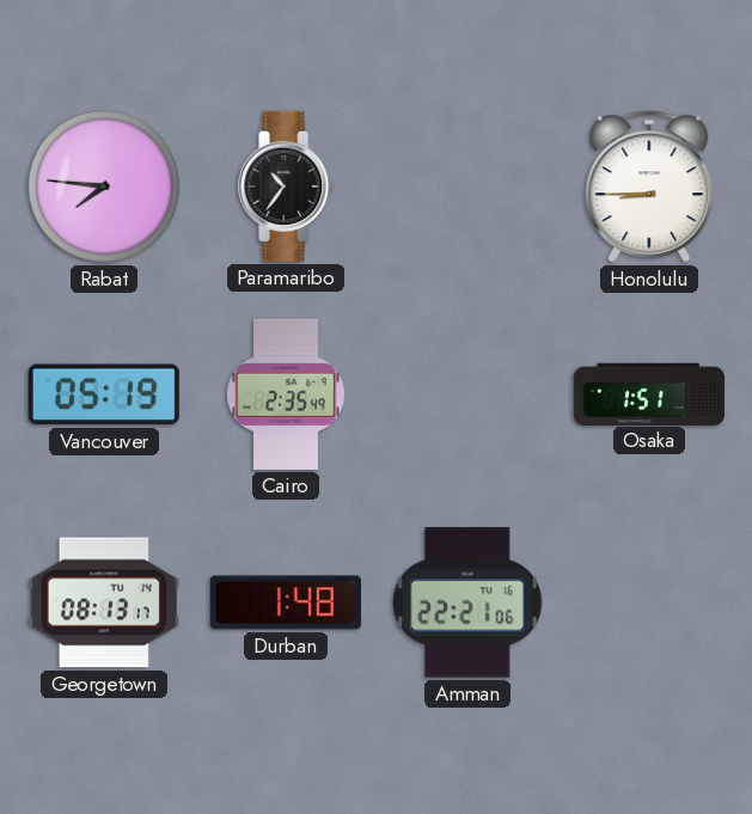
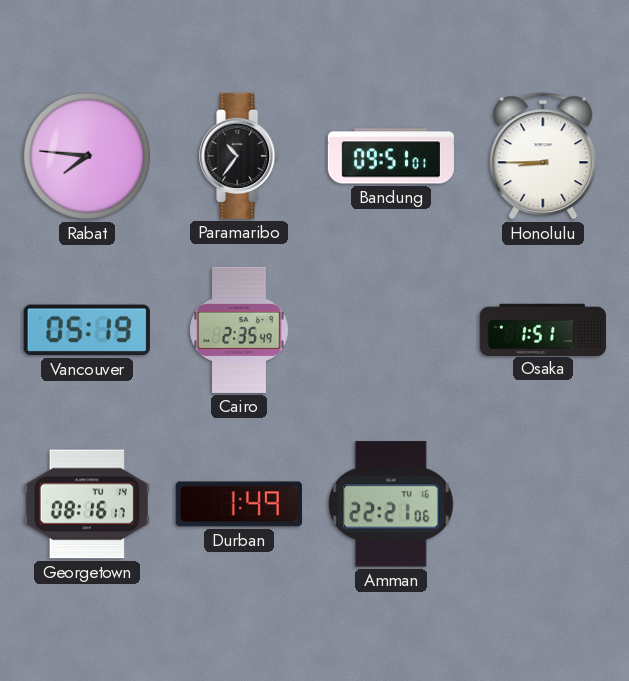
Bandung: none -> 09:51
Georgetown: 08:13 -> 08:16
Durban: 1:48 -> 1:49
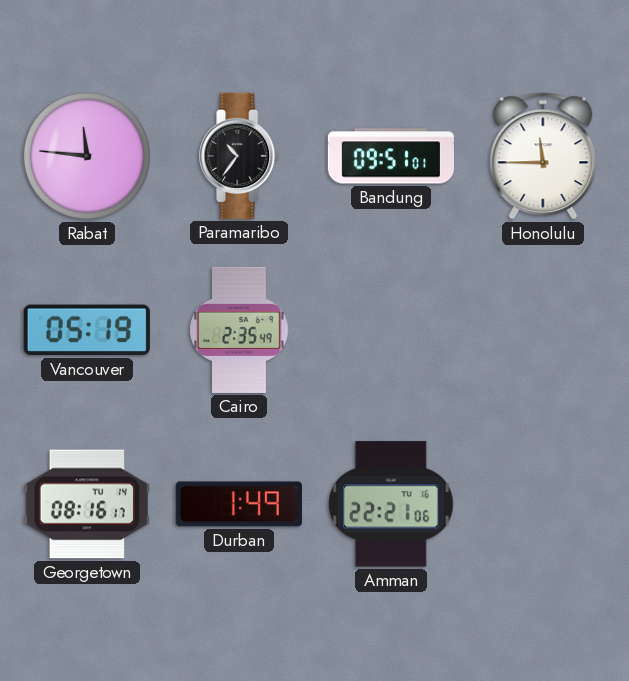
Rabat: 7:46 -> 11:46
Honolulu: 8:45 -> 11:45
Osaka: 1:51 -> none
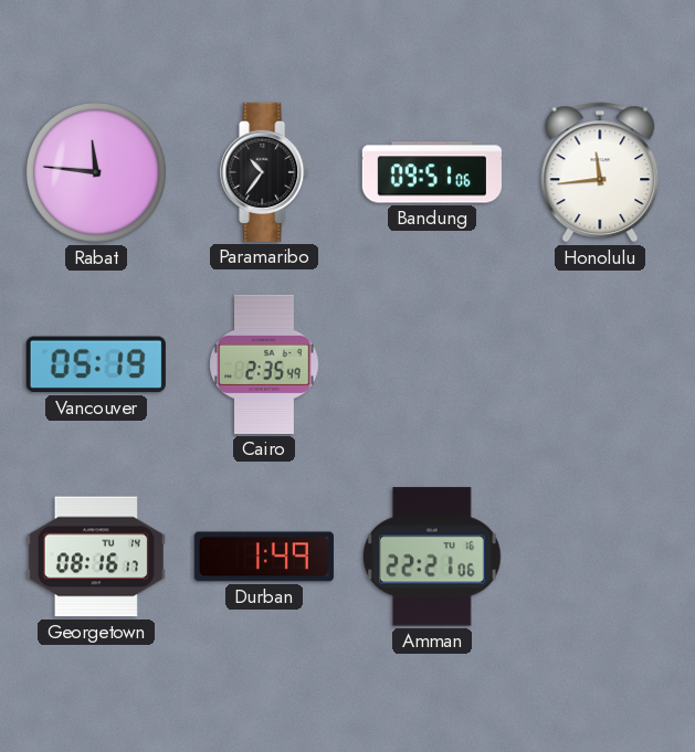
Bandung: 09:51:01 -> 09:51:06
Honolulu: 11:45 -> 11:44
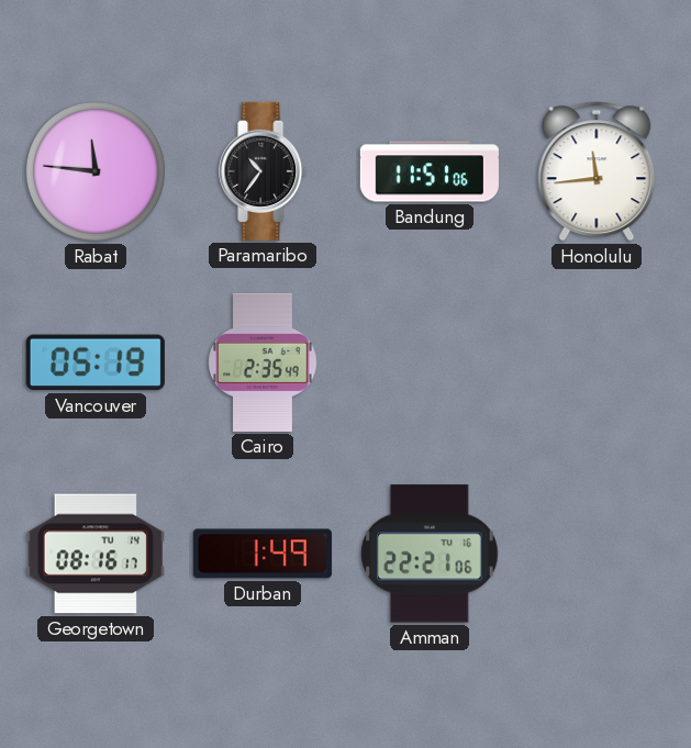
Bandung: 09:51 -> 11:51
